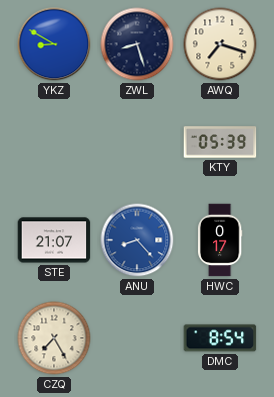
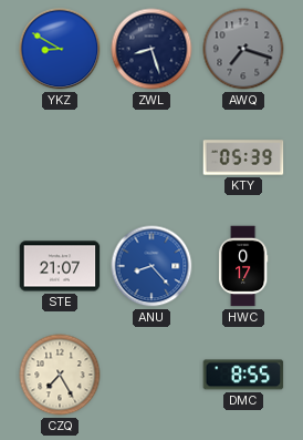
AWQ dial: cream -> grey
DMC: 8:54 -> 8:55
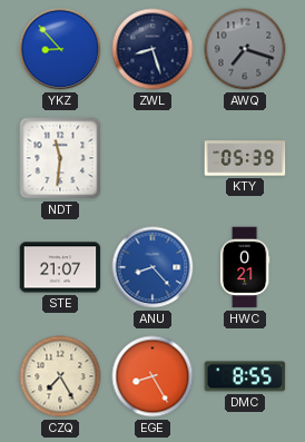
YKZ: 8:50 -> 8:53
NDT: none -> 11:31
HWC: 0:17 -> 0:21
EGE: none -> 8:25
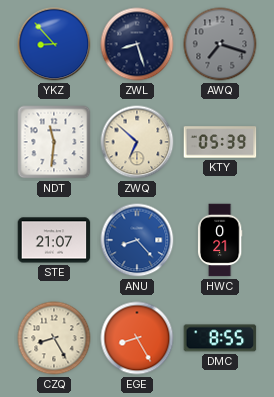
ZWQ: none -> 6:52
CZQ: 7:25 -> 8:25
